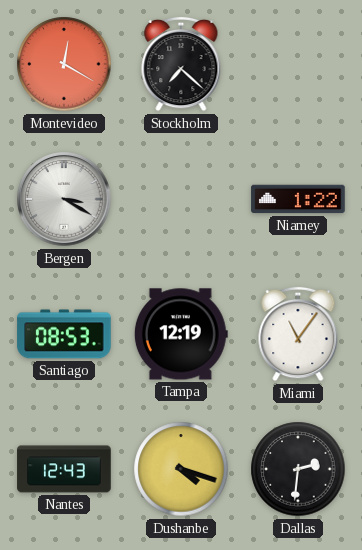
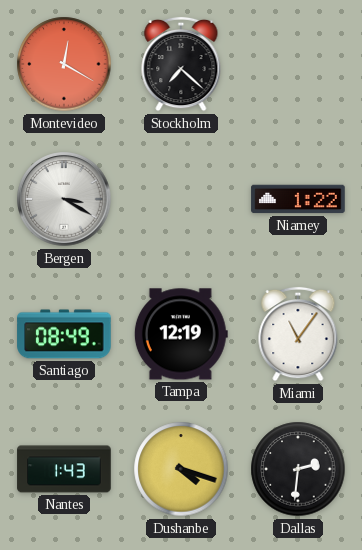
Santiago: 08:53 -> 08:49
Nantes: 12:43 -> 1:43
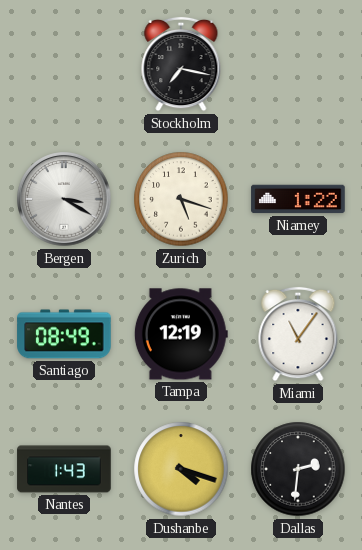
Montevideo: 12:20 -> none
Stockholm: 7:22 -> 7:17
Zurich: none -> 5:18
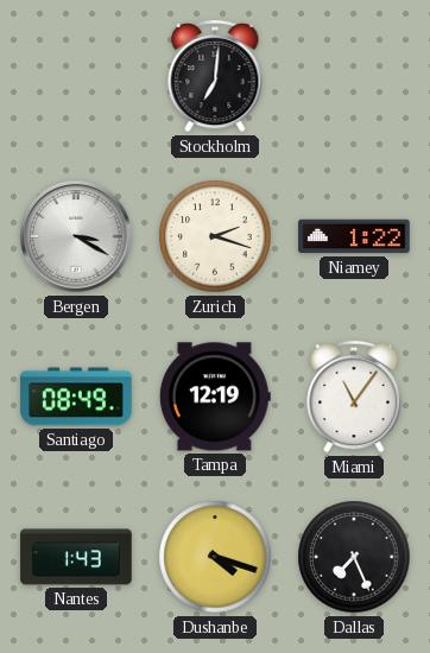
Stockholm: 7:17 -> 7:01
Zurich: 5:18 -> 2:18
Dallas: 2:31 -> 7:26
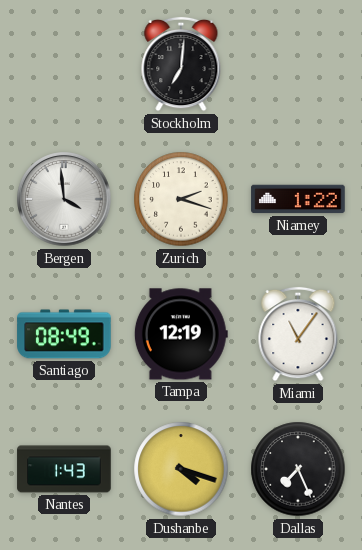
Bergen: 3:20 -> 3:59
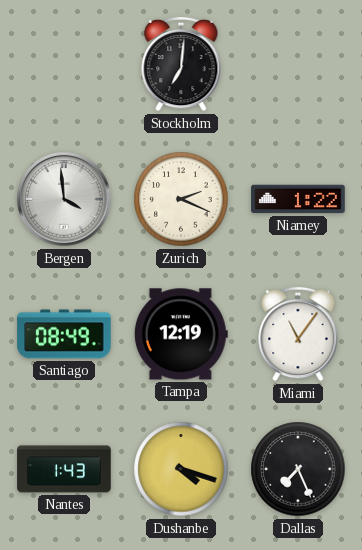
Zurich: 2:18 -> 2:19
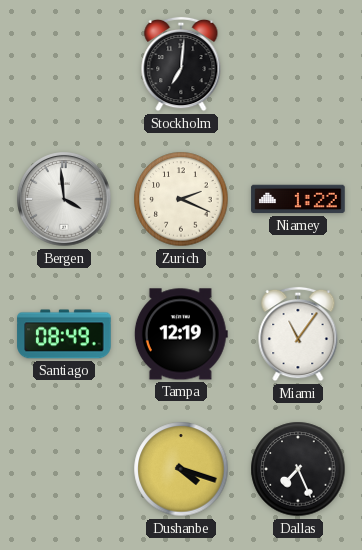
Nantes: 1:43 -> none
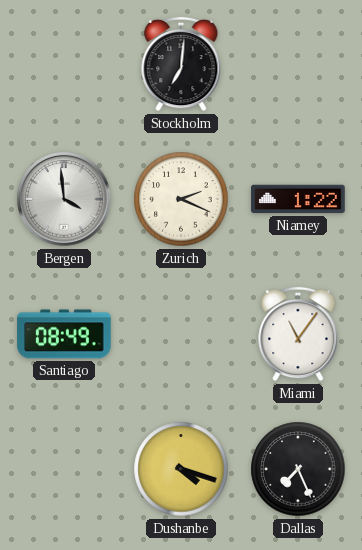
Tampa: 12:19 -> none
